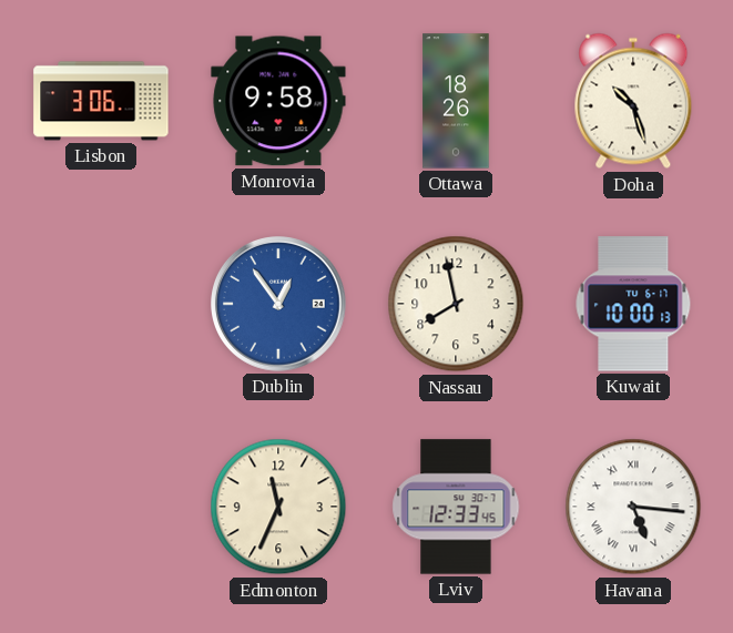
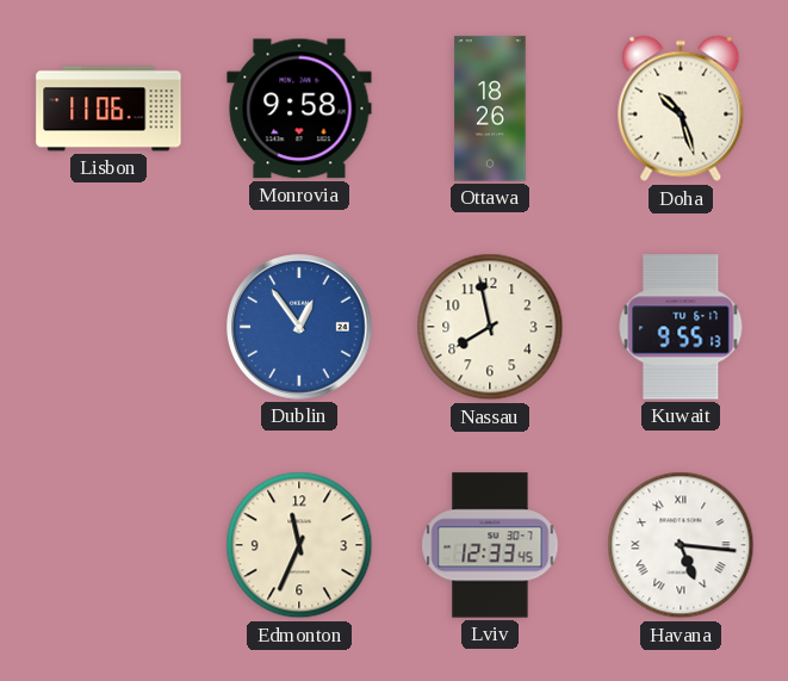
Lisbon: 3:06 -> 11:06
Kuwait: 10:00 -> 9:55
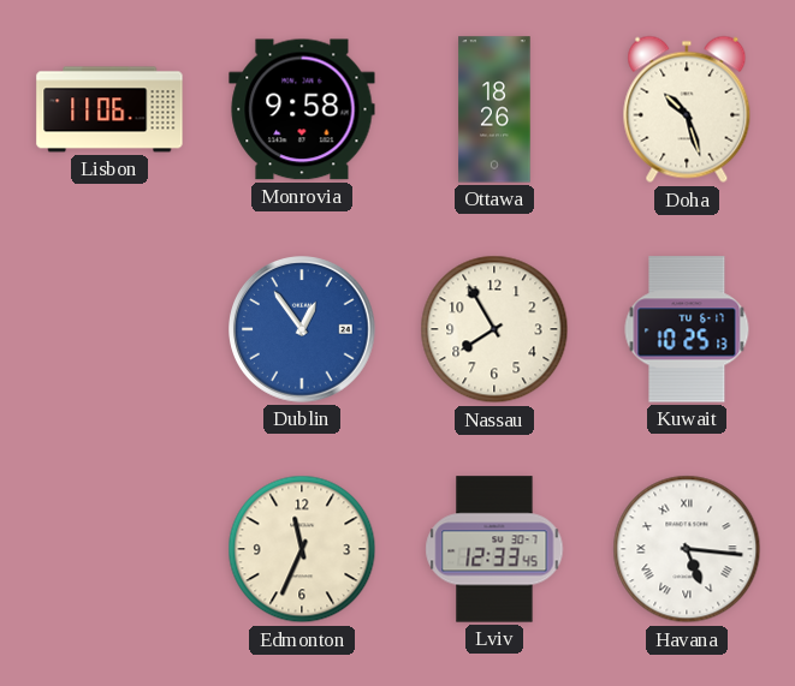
Nassau: 7:58 -> 7:55
Kuwait: 9:55 -> 10:25
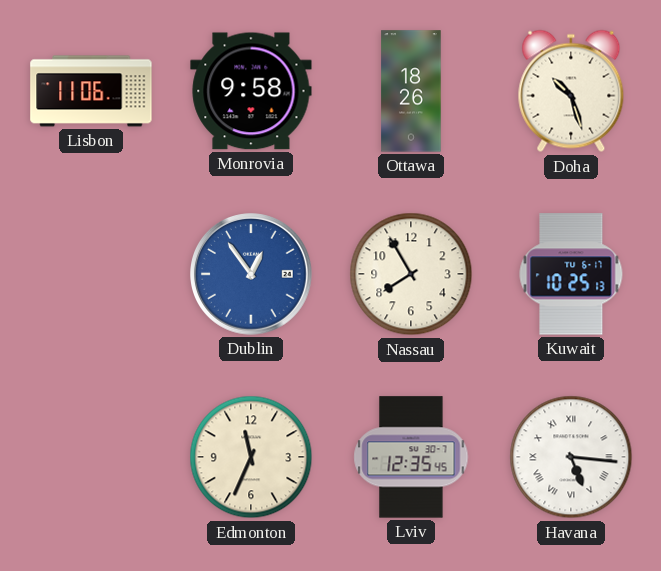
Lviv: 12:33 -> 12:35
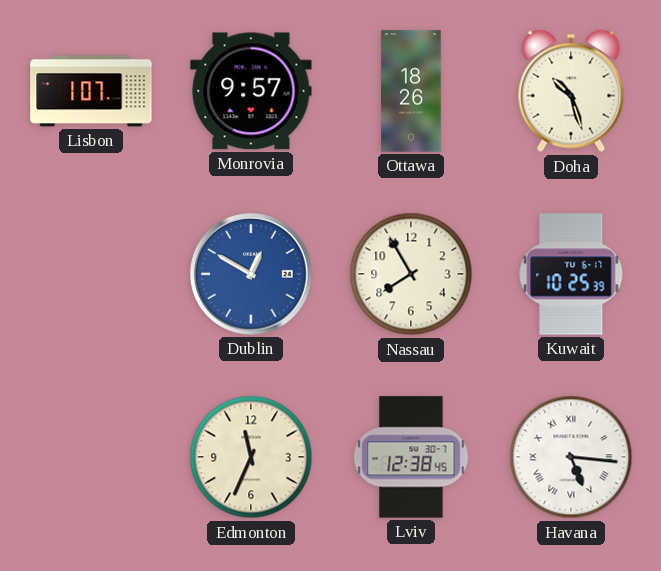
Lisbon: 11:06 -> 1:07
Monrovia: 9:58 -> 9:57
Dublin: 12:54 -> 12:50
Kuwait: 10:25:13 -> 10:25:39
Lviv: 12:35 -> 12:38
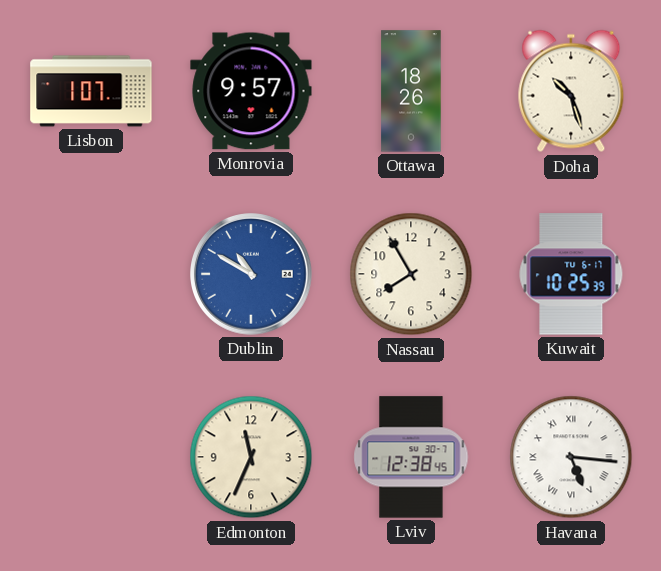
Dublin: 12:50 -> 10:50
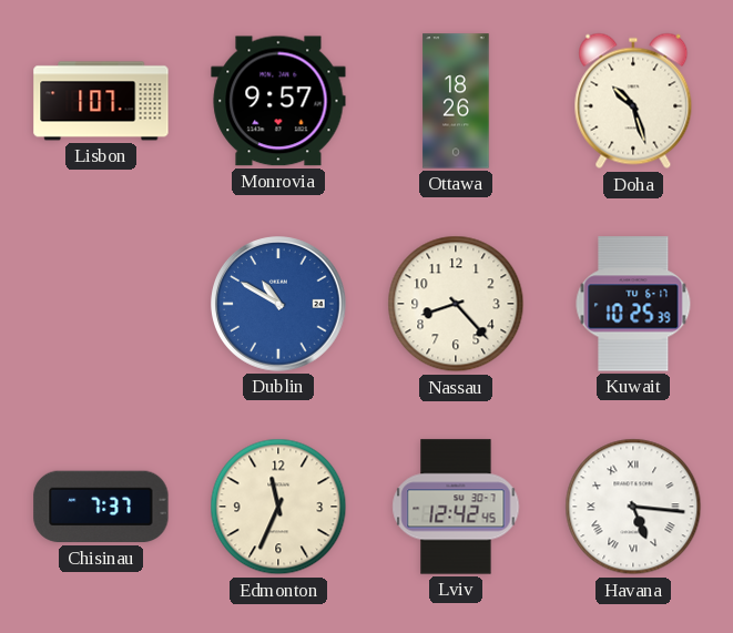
Nassau: 7:55 -> 8:23
Chisinau: none -> 7:37
Lviv: 12:38 -> 12:42
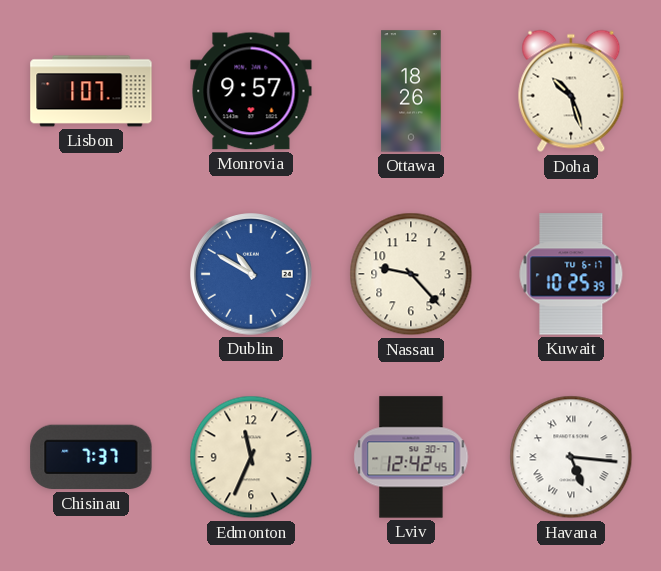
Nassau: 8:23 -> 9:23
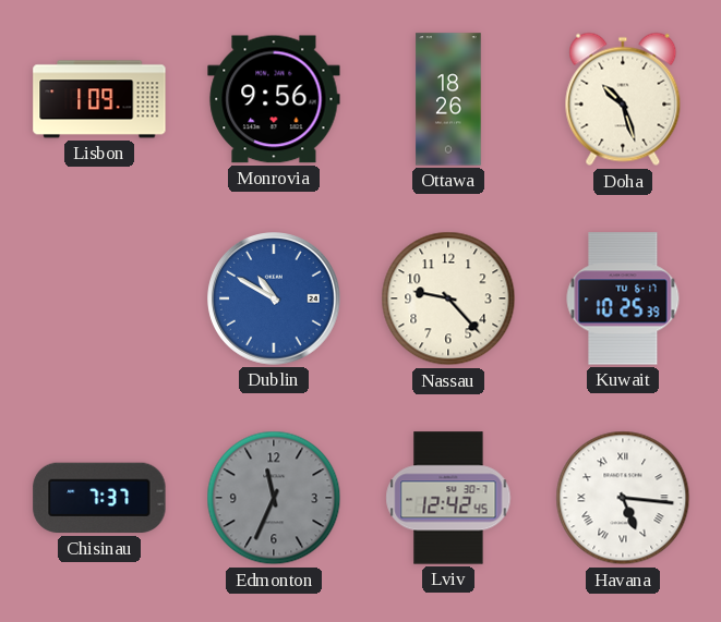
Lisbon: 1:07 -> 1:09
Monrovia: 9:57 -> 9:56
Edmonton dial: cream -> grey
